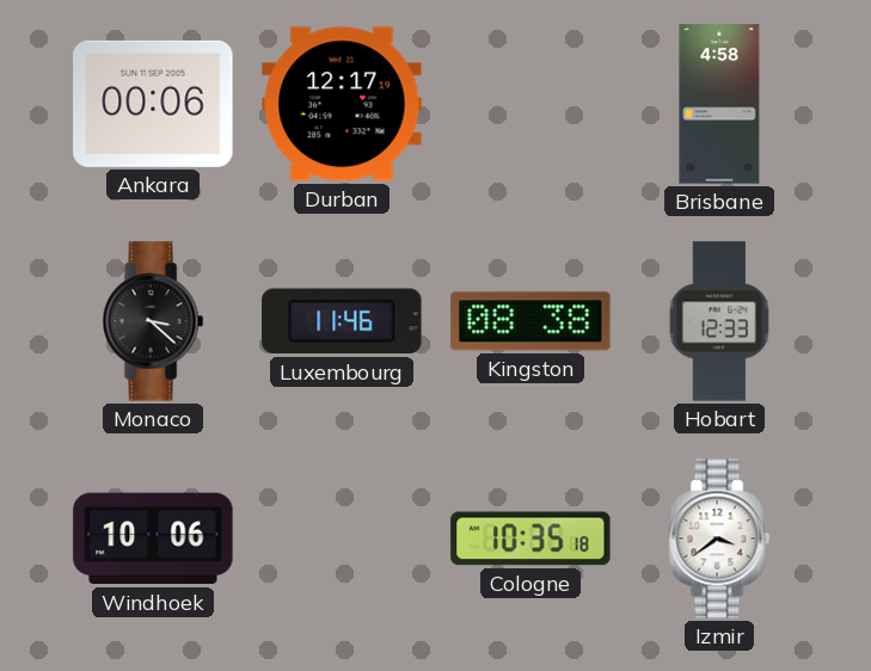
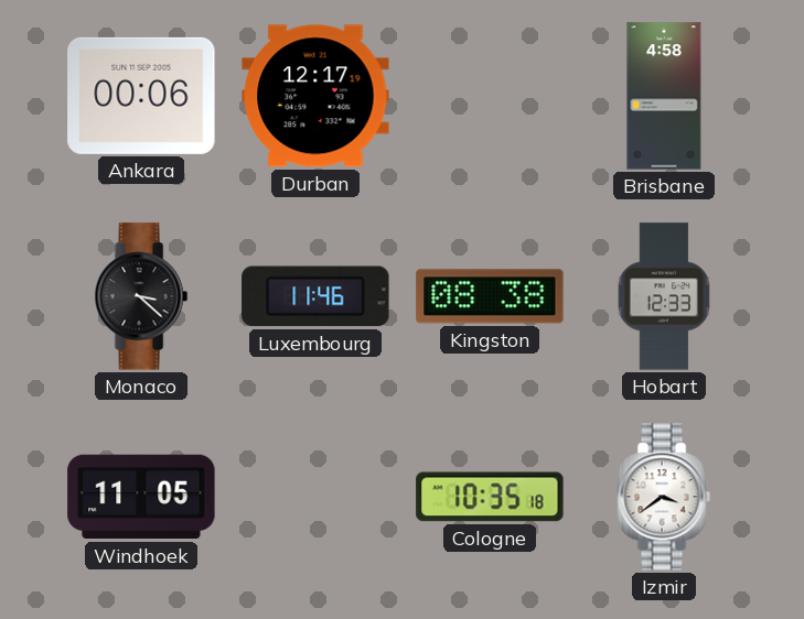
Windhoek: 10:06 -> 11:05
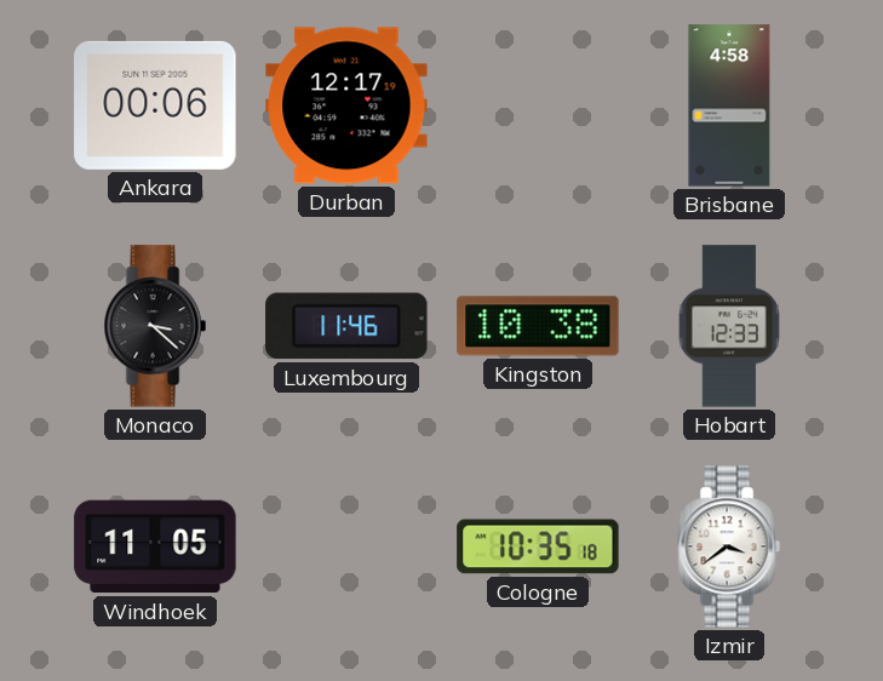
Kingston: 08:38 -> 10:38
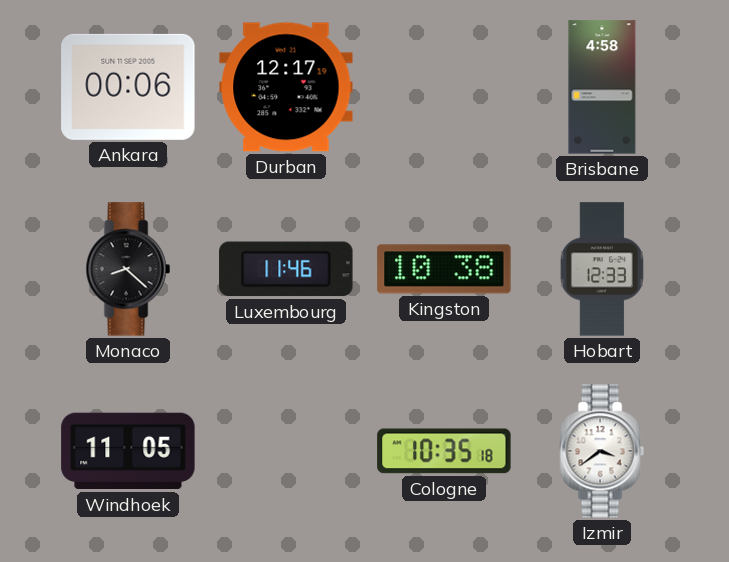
Monaco: 3:22 -> 8:22
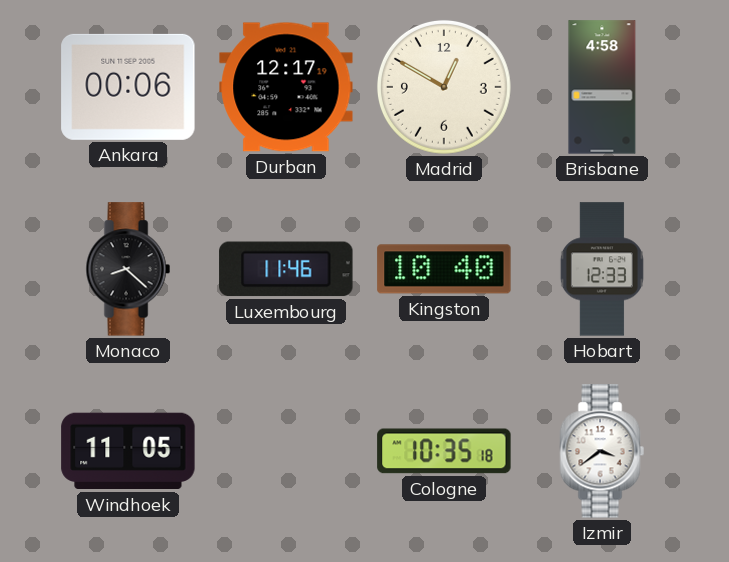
Madrid: none -> 12:50
Kingston: 10:38 -> 10:40
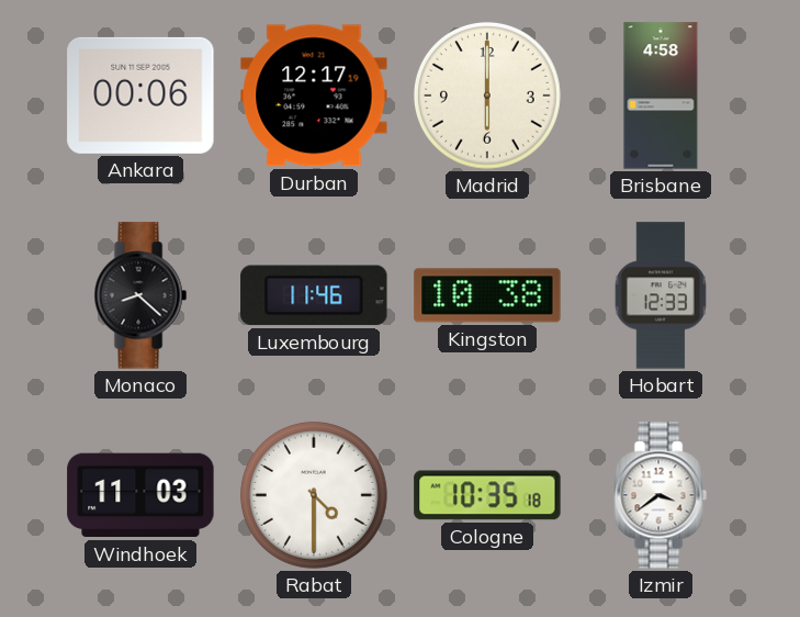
Madrid: 12:50 -> 6:00
Kingston: 10:40 -> 10:38
Windhoek: 11:05 -> 11:03
Rabat: none -> 4:30
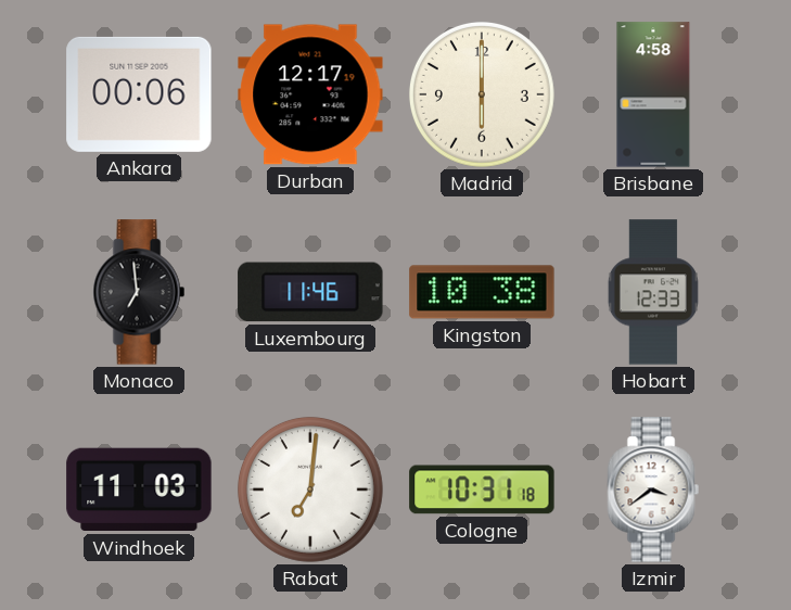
Monaco: 8:22 -> 6:59
Rabat: 4:30 -> 7:01
Cologne: 10:35 -> 10:31
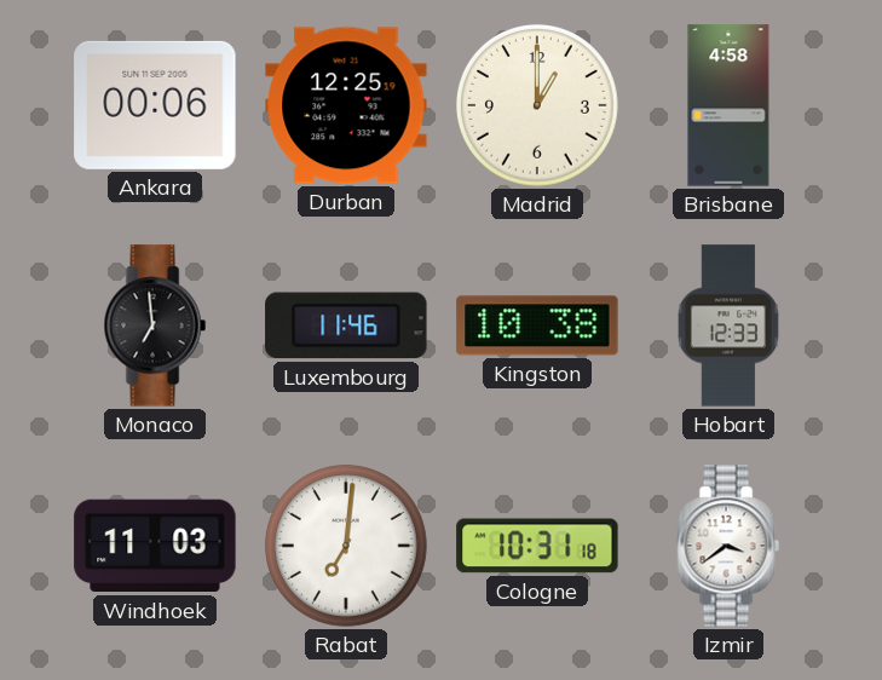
Durban: 12:17 -> 12:25
Madrid: 6:00 -> 1:00
